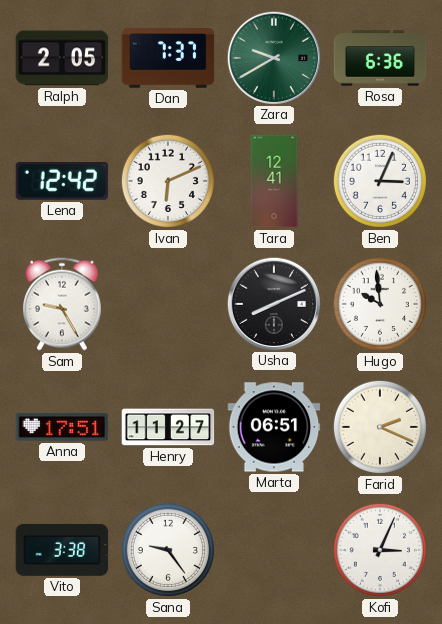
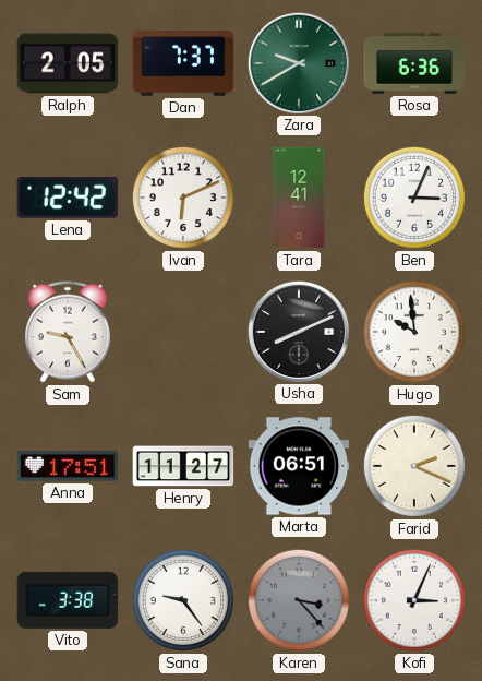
Karen: none -> 3:23
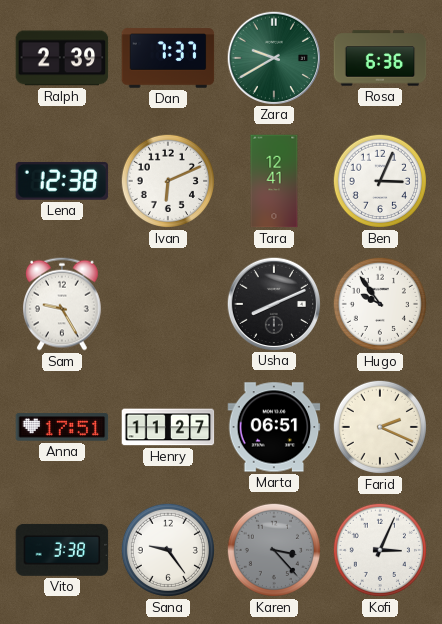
Ralph: 2:05 -> 2:39
Lena: 12:42 -> 12:38
Hugo: 9:59 -> 9:54
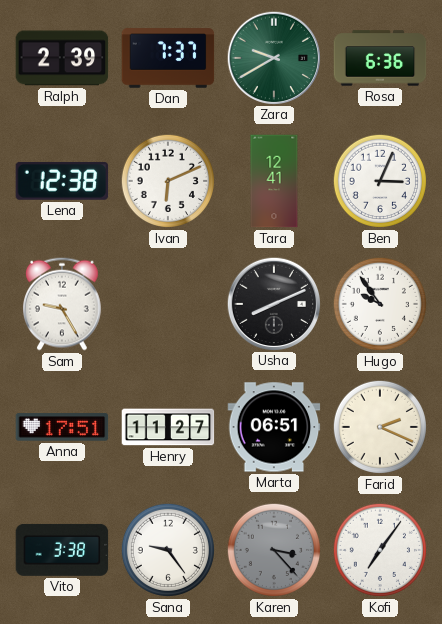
Kofi: 3:04 -> 7:06
